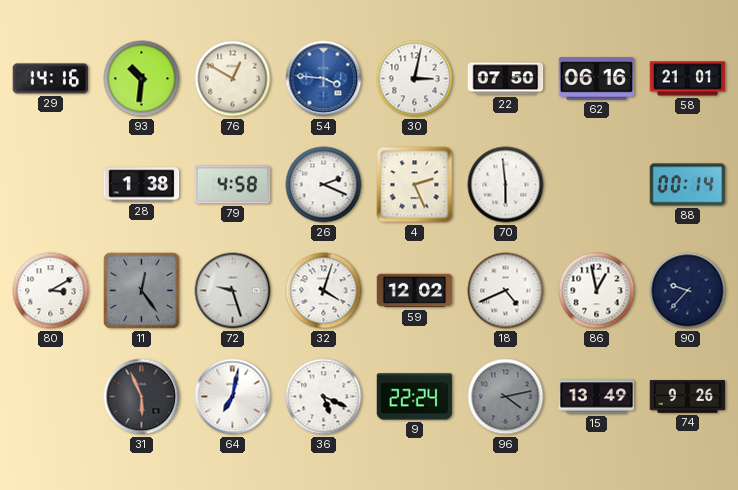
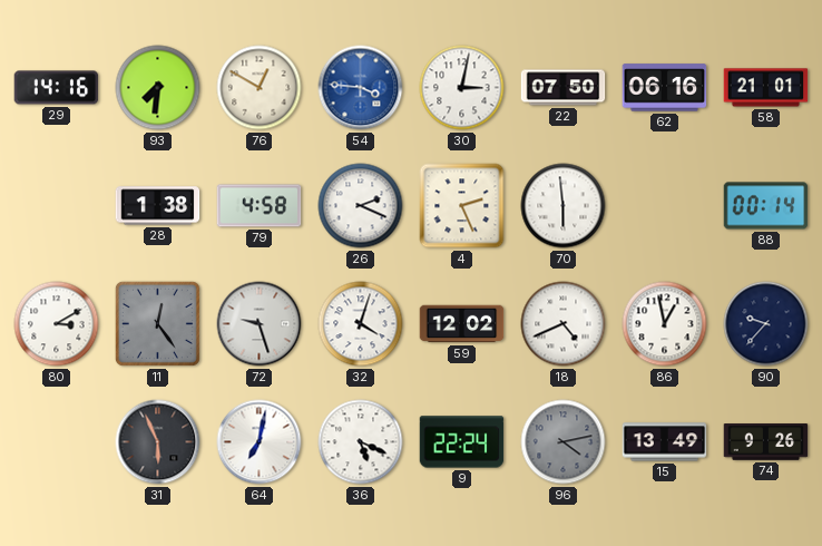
93: 10:31 -> 7:31
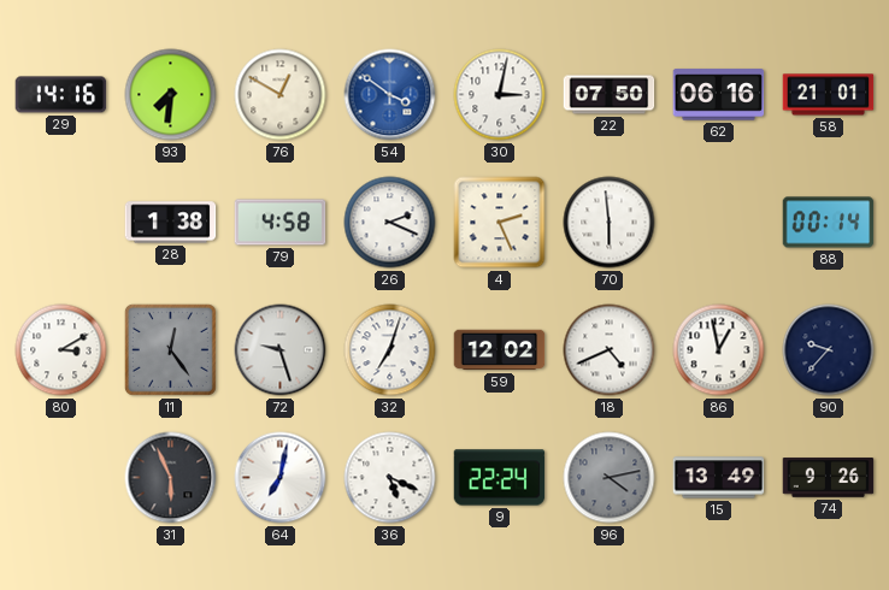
54: 3:46 -> 3:51
32: 4:03 -> 7:03
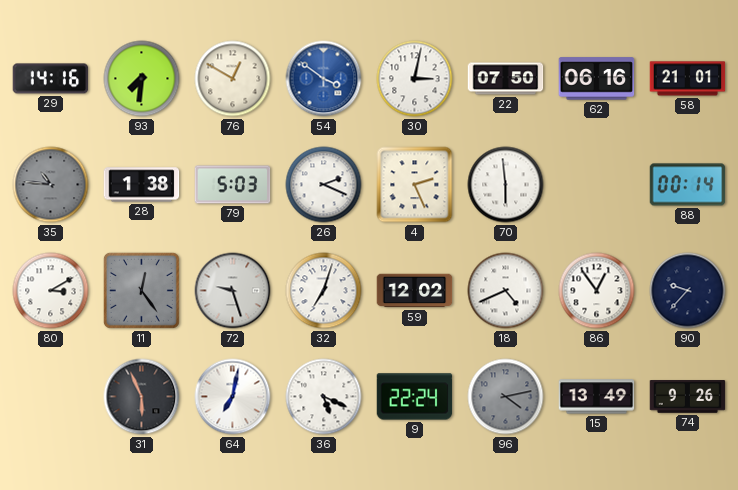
35: none -> 10:46
79: 4:58 -> 5:03
86: 12:58 -> 12:54
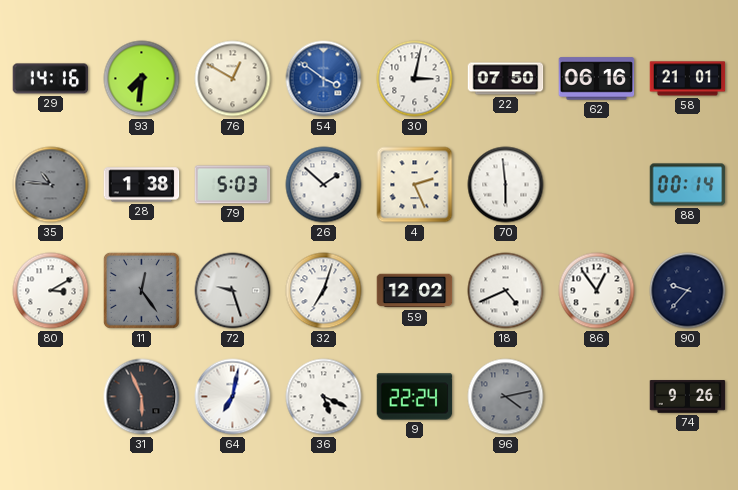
26: 2:19 -> 1:52
15: 13:49 -> none
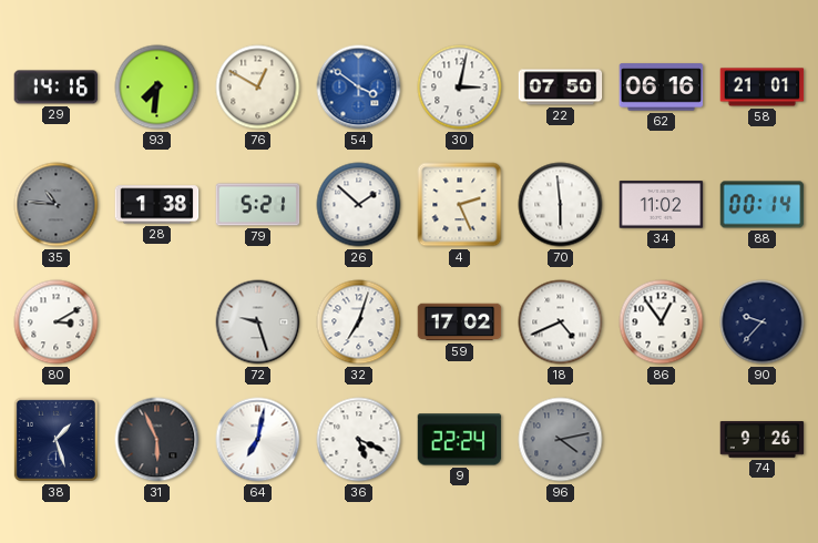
79: 5:03 -> 5:21
34: none -> 11:02
11: 12:24 -> none
59: 12:02 -> 17:02
38: none -> 1:27
